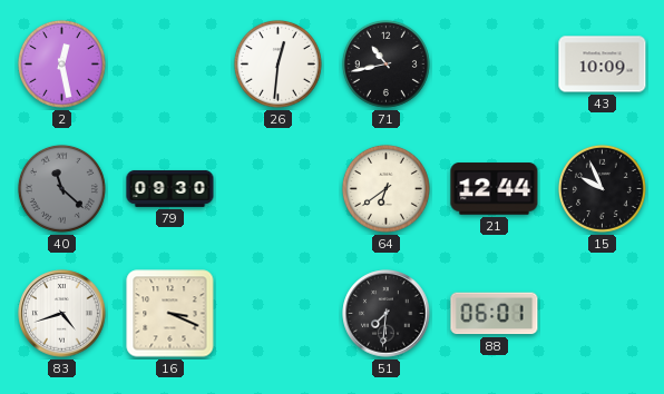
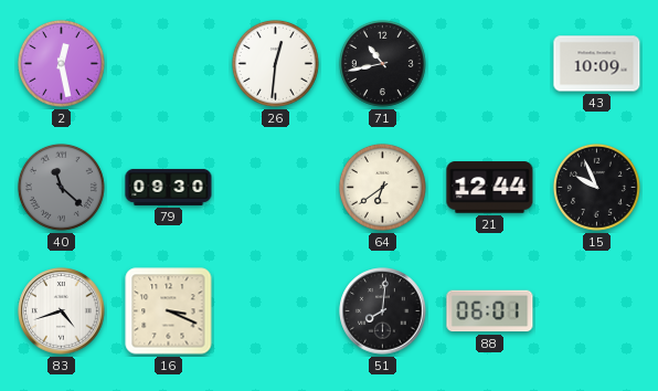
51: 7:31 -> 8:01
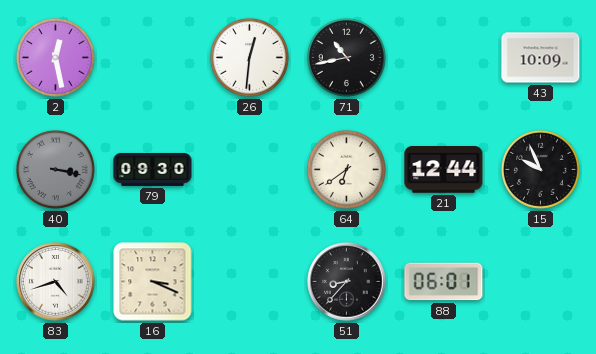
40: 11:22 -> 3:17
51: 8:01 -> 8:37
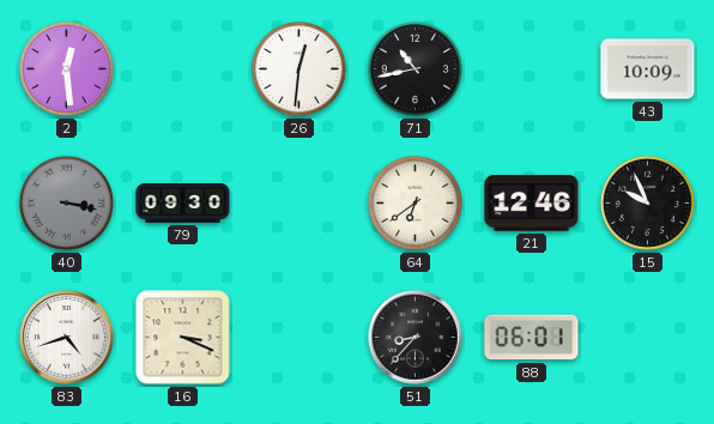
2: 12:28 -> 12:29
21: 12:44 -> 12:46
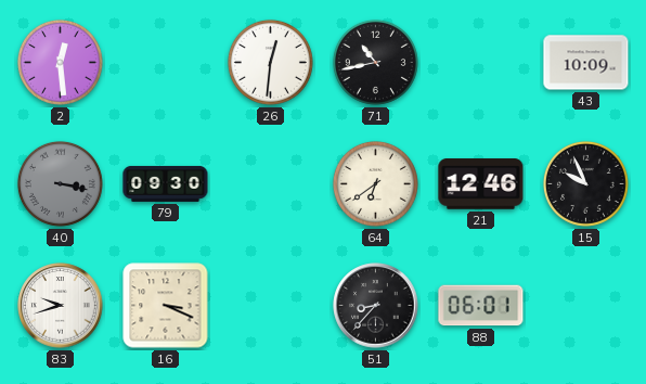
83: 4:42 -> 9:42
